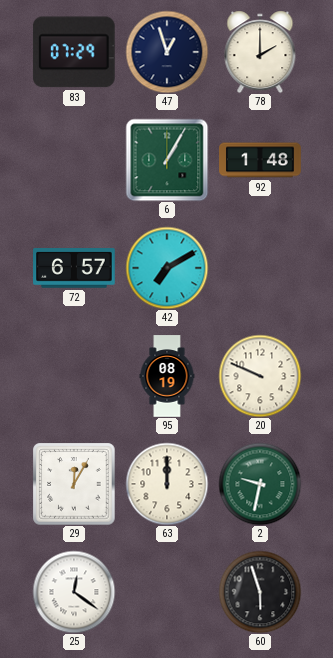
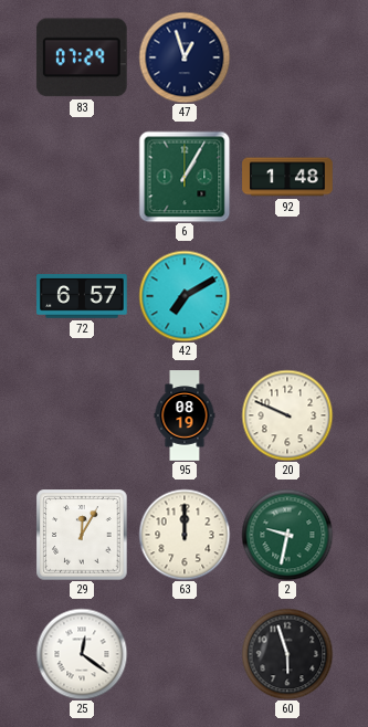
78: 2:00 -> none
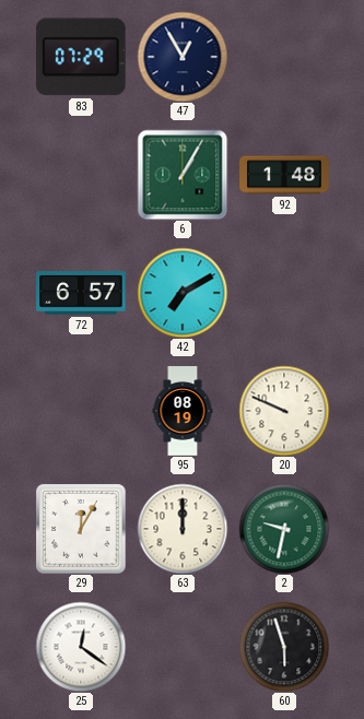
47: 12:57 -> 12:55
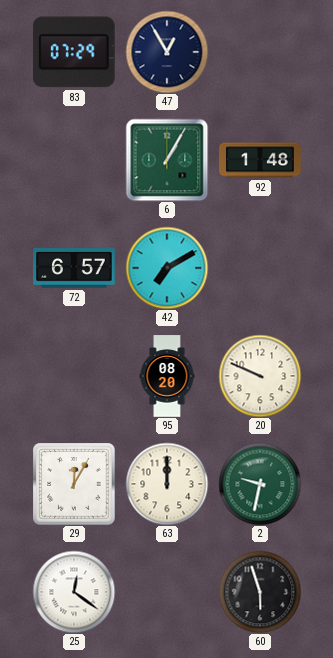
95: 08:19 -> 08:20
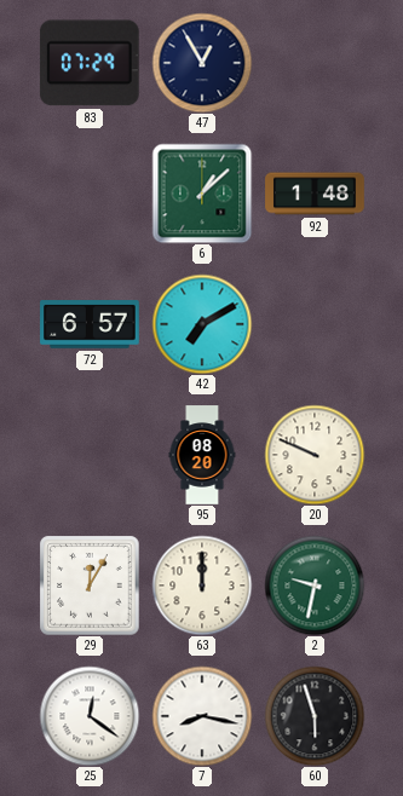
6: 1:05 -> 1:08
7: none -> 8:17
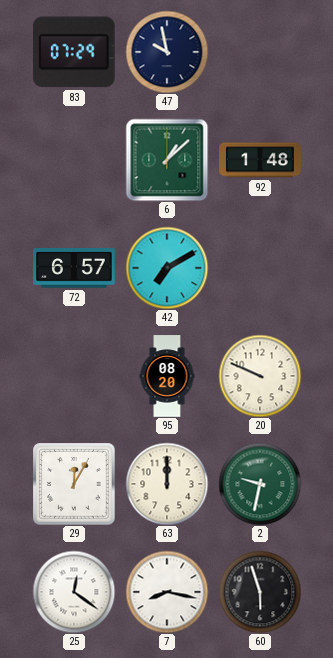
47: 12:55 -> 9:58
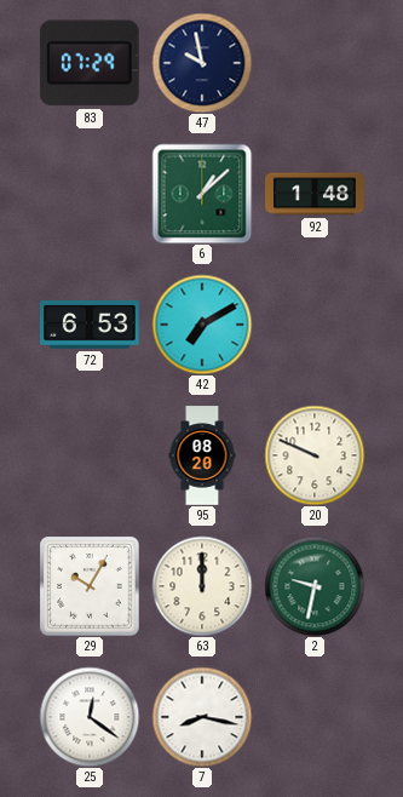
72: 6:57 -> 6:53
29: 12:05 -> 10:05
60: 5:57 -> none
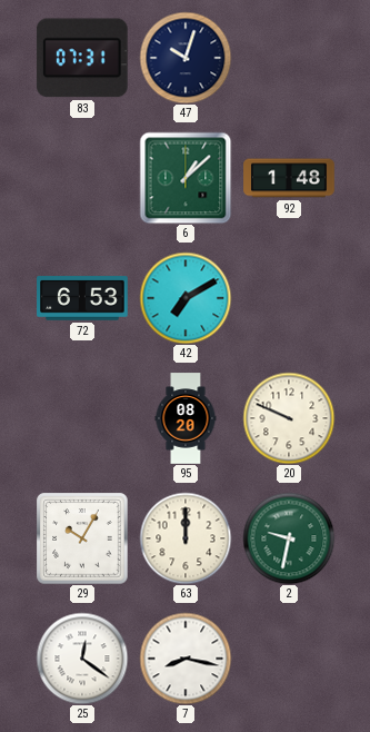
83: 07:29 -> 07:31
47: 9:58 -> 10:03
